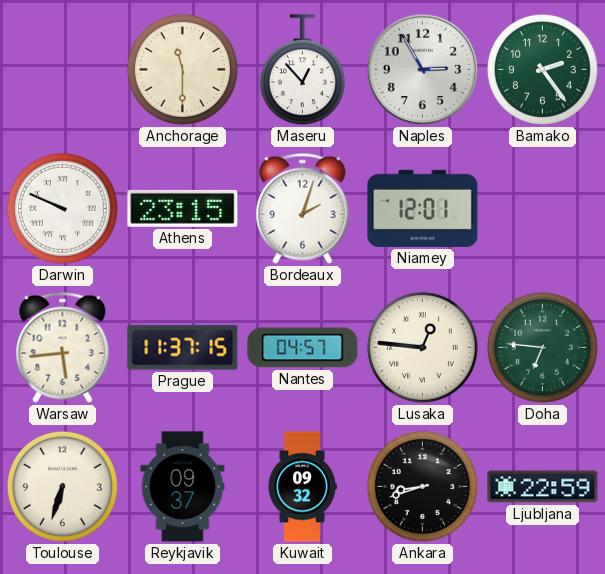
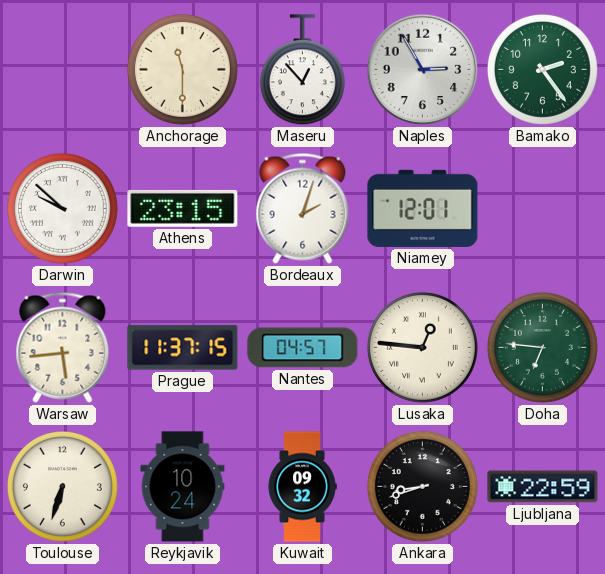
Darwin: 9:49 -> 9:52
Reykjavik: 09:37 -> 10:24
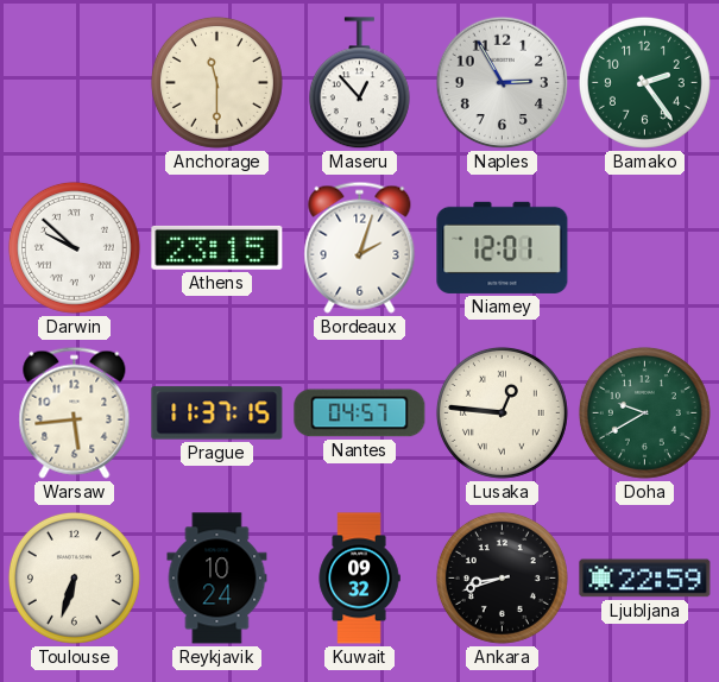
Doha: 6:46 -> 9:40
